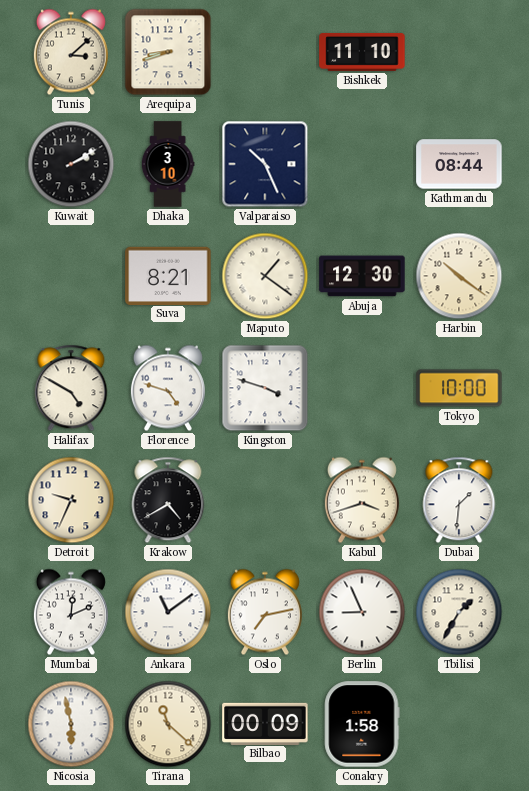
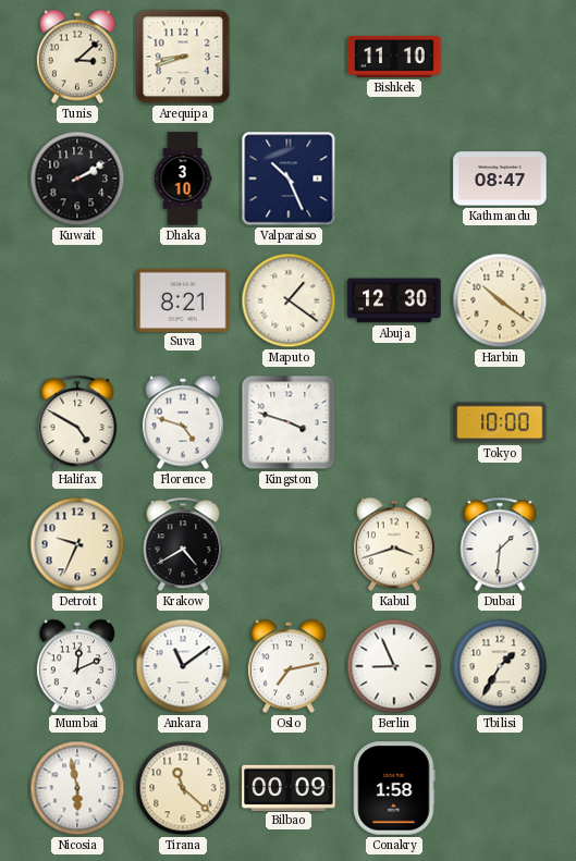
Kathmandu: 08:44 -> 08:47
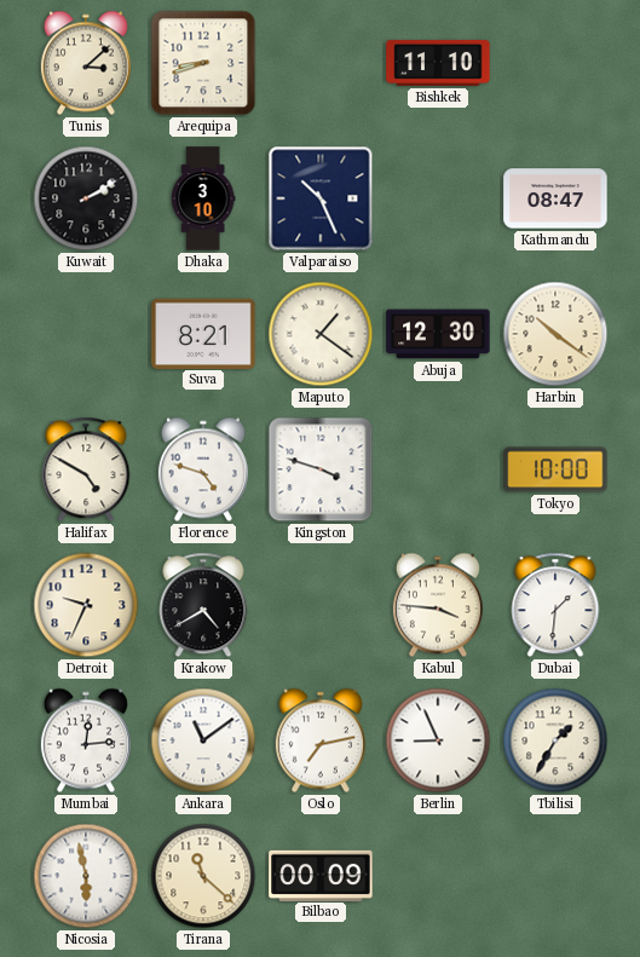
Kabul: 3:42 -> 3:46
Mumbai: 12:11 -> 12:14
Conakry: 1:58 -> none
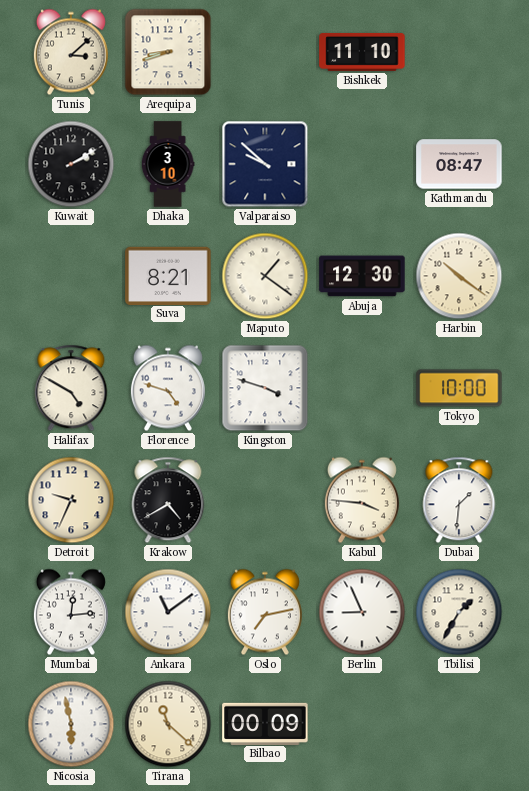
Valparaiso: 10:26 -> 9:52
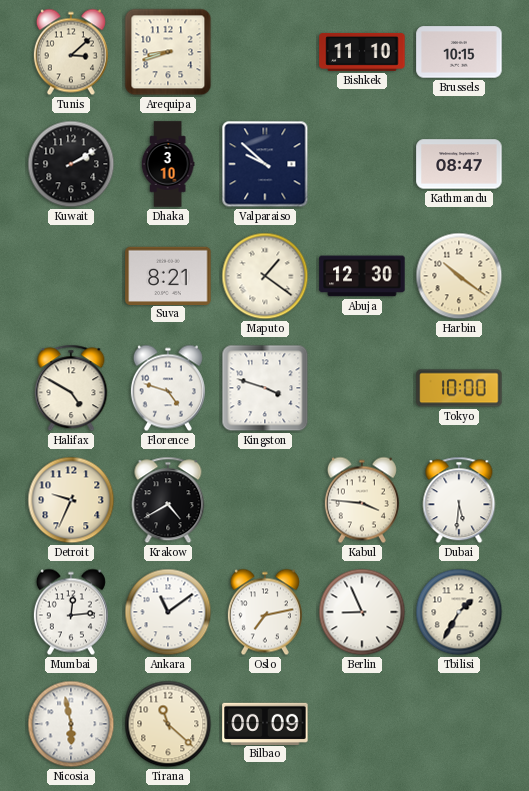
Brussels: none -> 10:15
Dubai: 1:31 -> 5:31
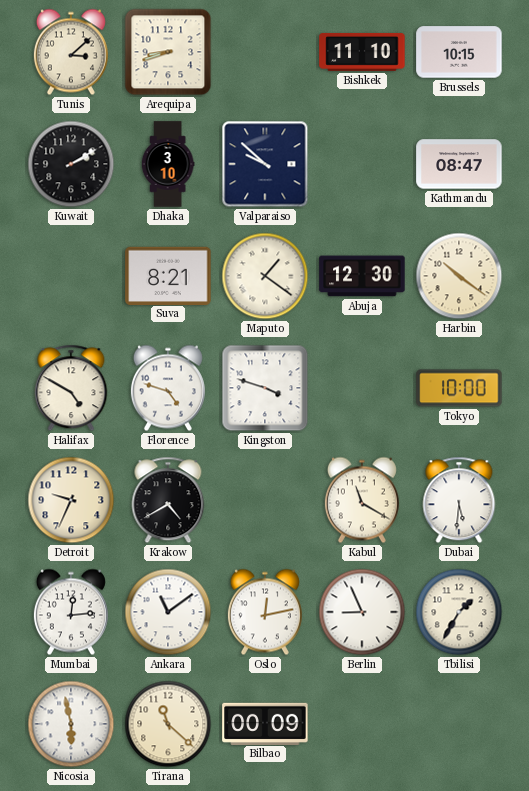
Kabul: 3:46 -> 11:20
Oslo: 7:13 -> 12:13
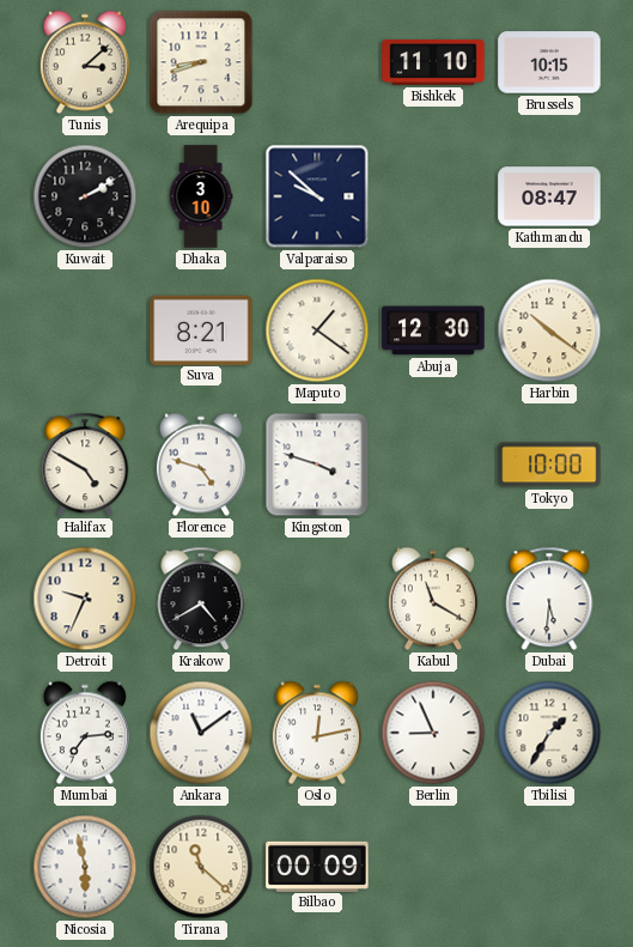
Mumbai: 12:14 -> 7:14
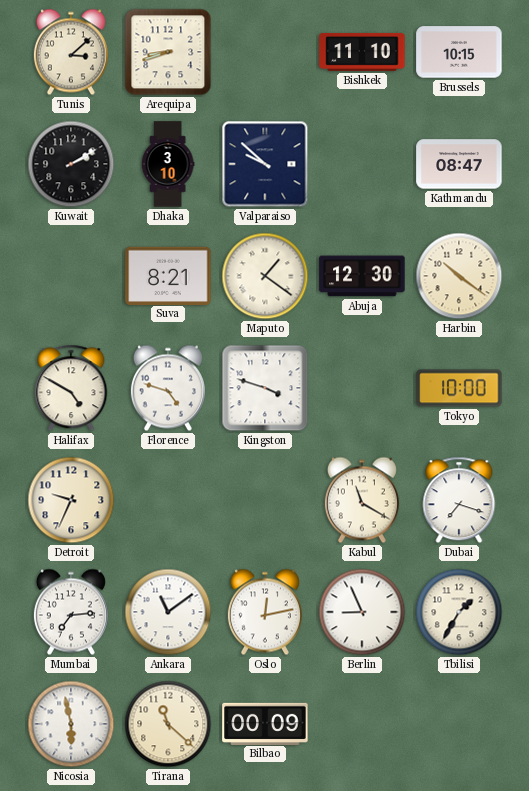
Krakow: 4:40 -> none
Dubai: 5:31 -> 7:18
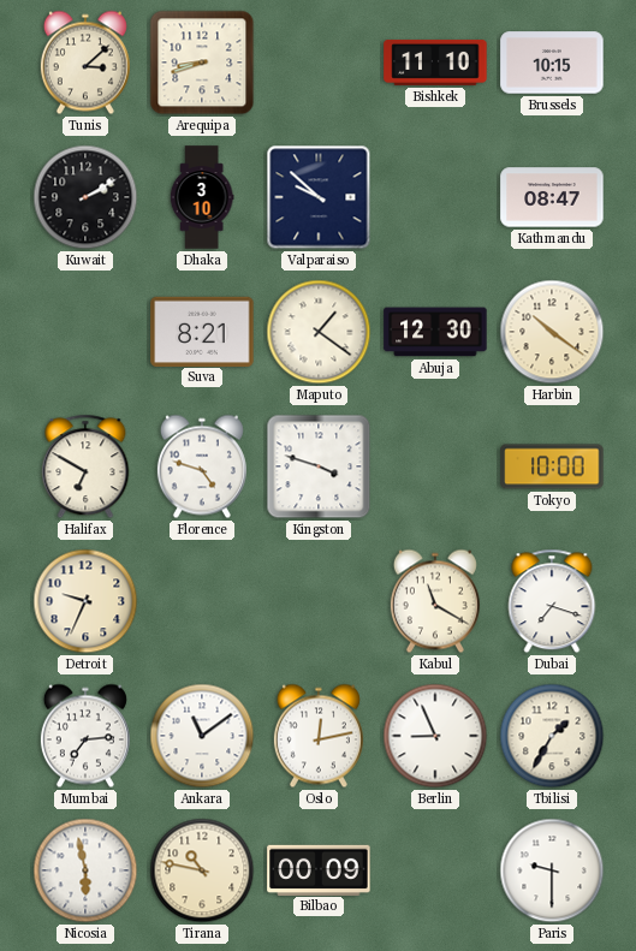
Halifax: 4:50 -> 6:50
Tirana: 11:22 -> 10:47
Paris: none -> 9:30
